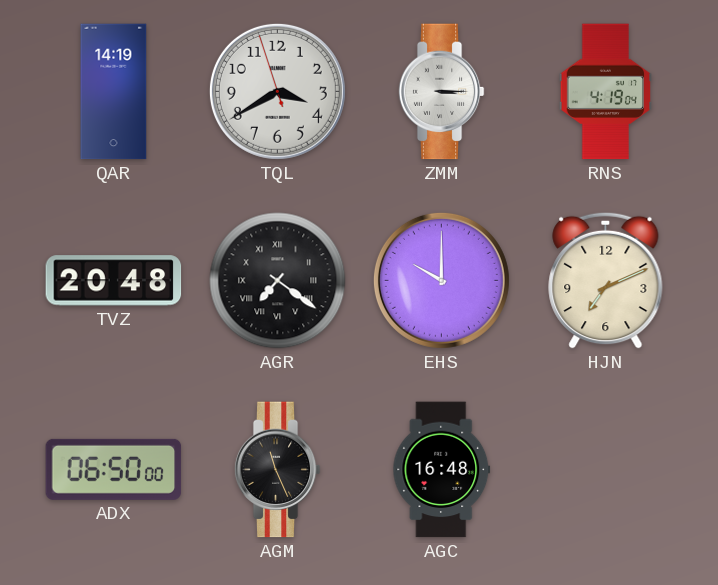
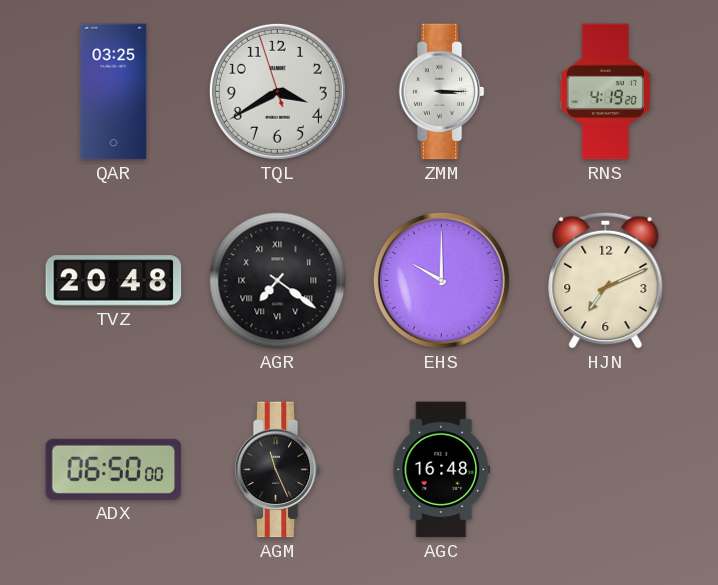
QAR: 14:19 -> 03:25
RNS: 4:19:04 -> 4:19:20
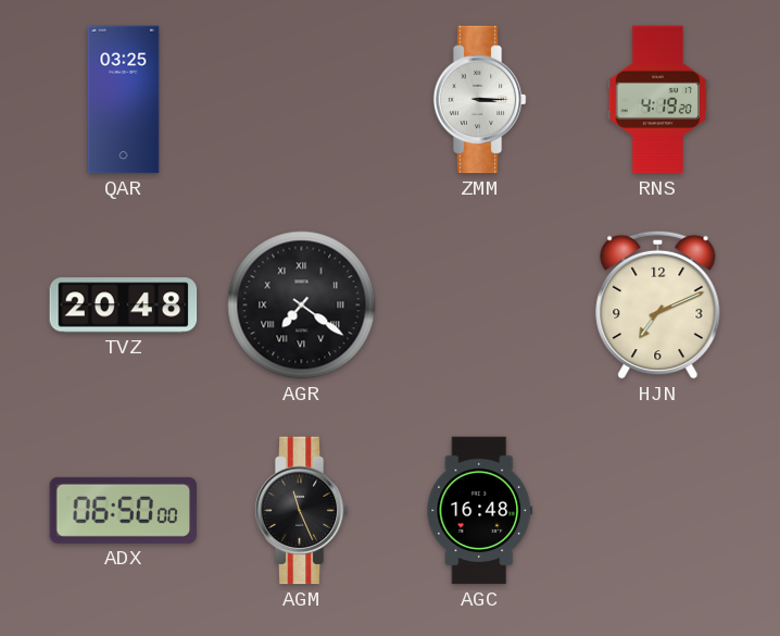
TQL: 3:39 -> none
EHS: 10:00 -> none
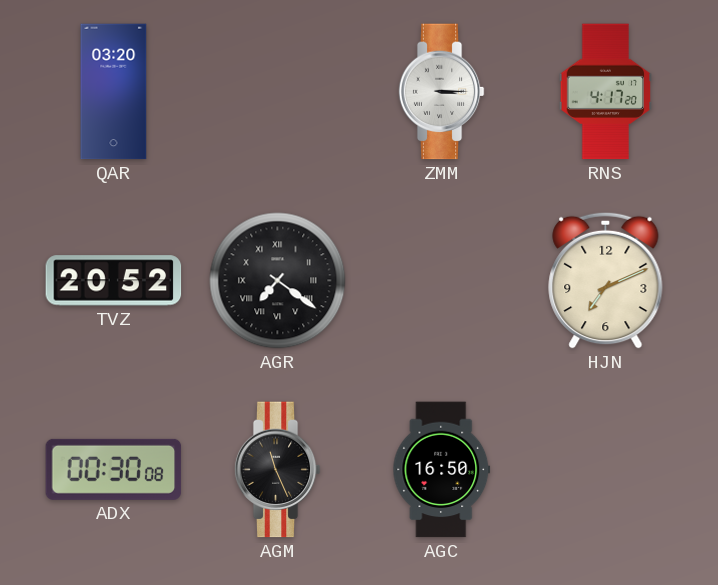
QAR: 03:25 -> 03:20
RNS: 4:19 -> 4:17
TVZ: 20:48 -> 20:52
ADX: 06:50 -> 00:30
AGC: 16:48 -> 16:50
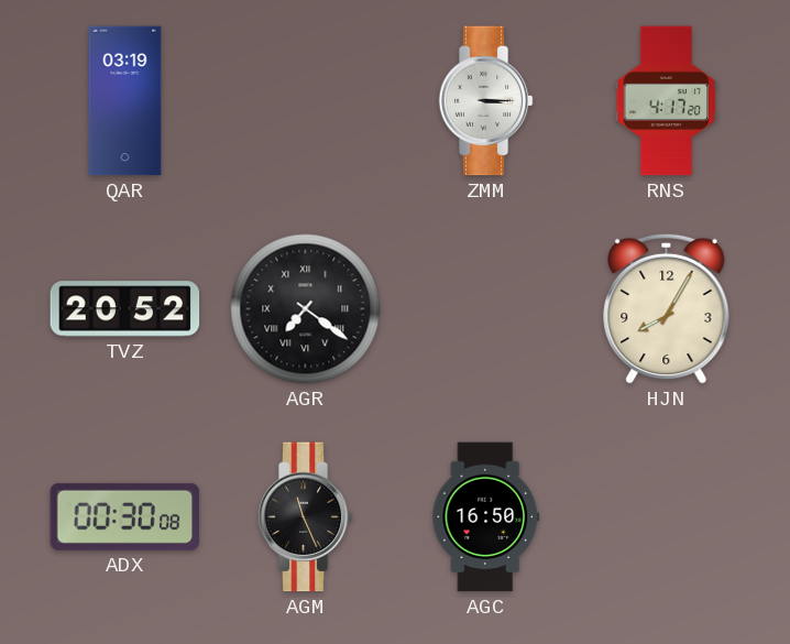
QAR: 03:20 -> 03:19
HJN: 7:11 -> 8:05
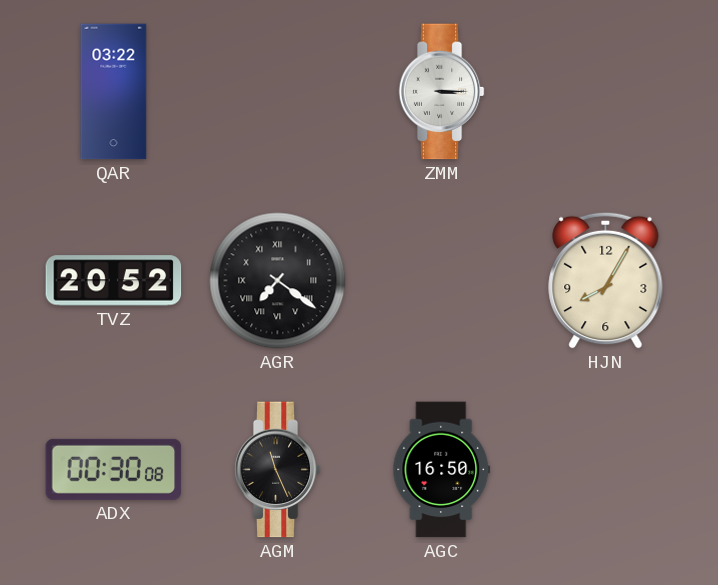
QAR: 03:19 -> 03:22
RNS: 4:17 -> none
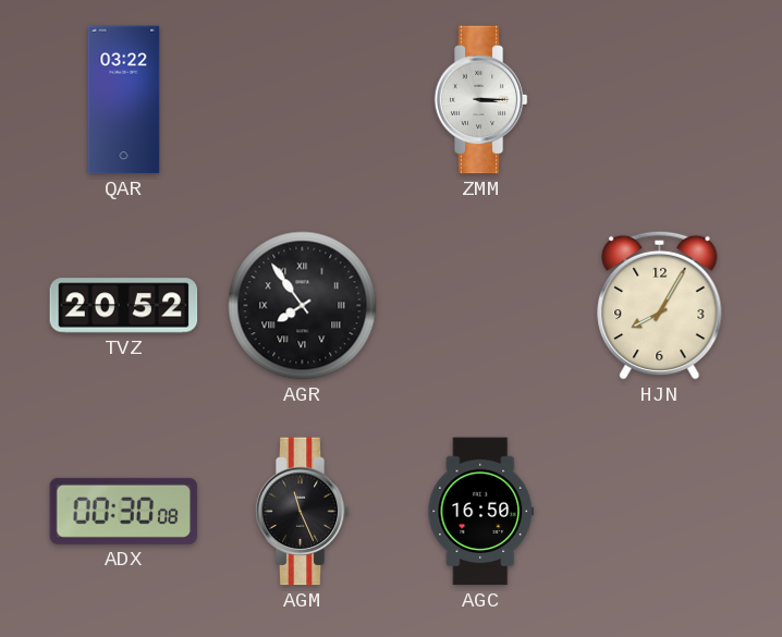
AGR: 7:21 -> 7:54
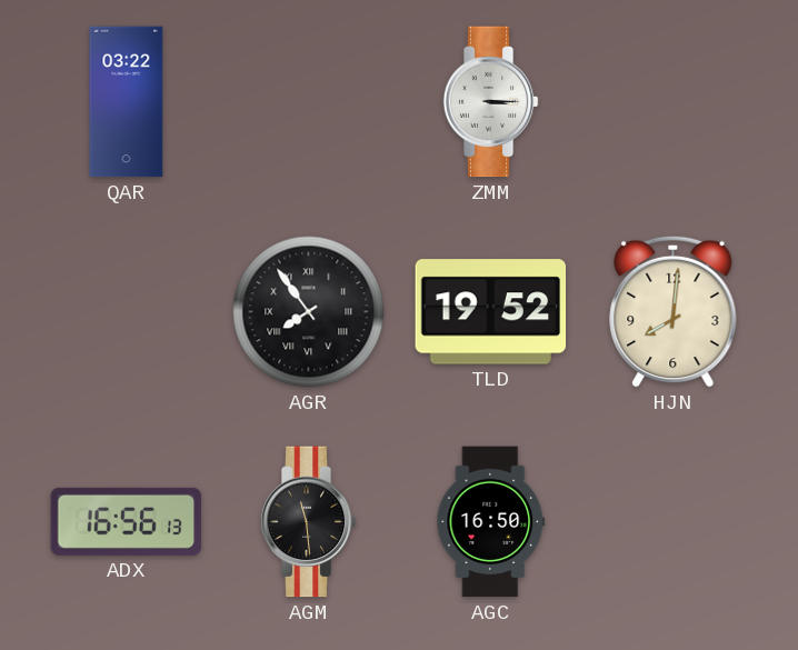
TVZ: 20:52 -> none
TLD: none -> 19:52
HJN: 8:05 -> 8:01
ADX: 00:30 -> 16:56
AGM: 11:26 -> 11:29
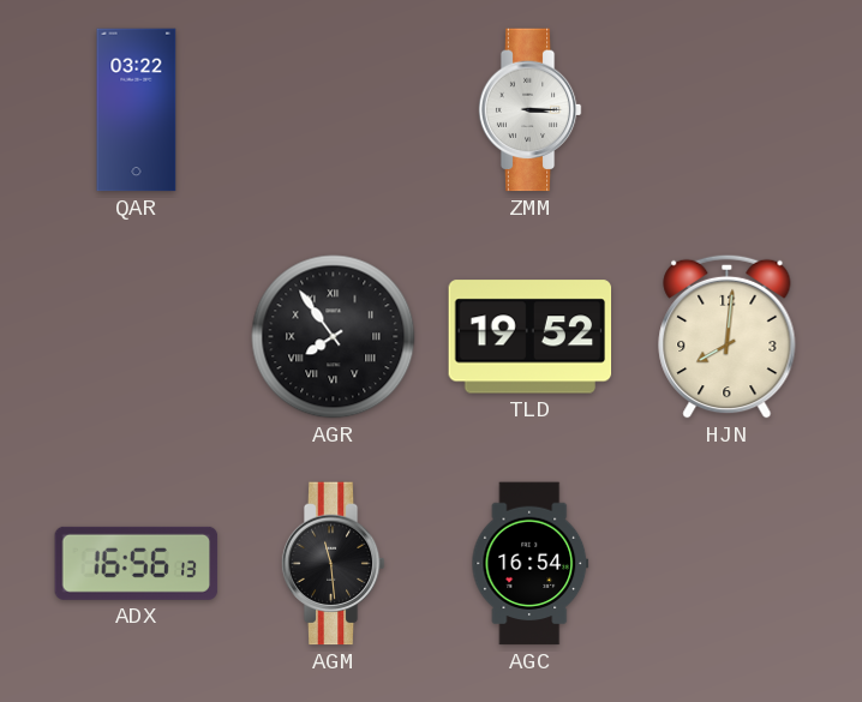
AGC: 16:50 -> 16:54
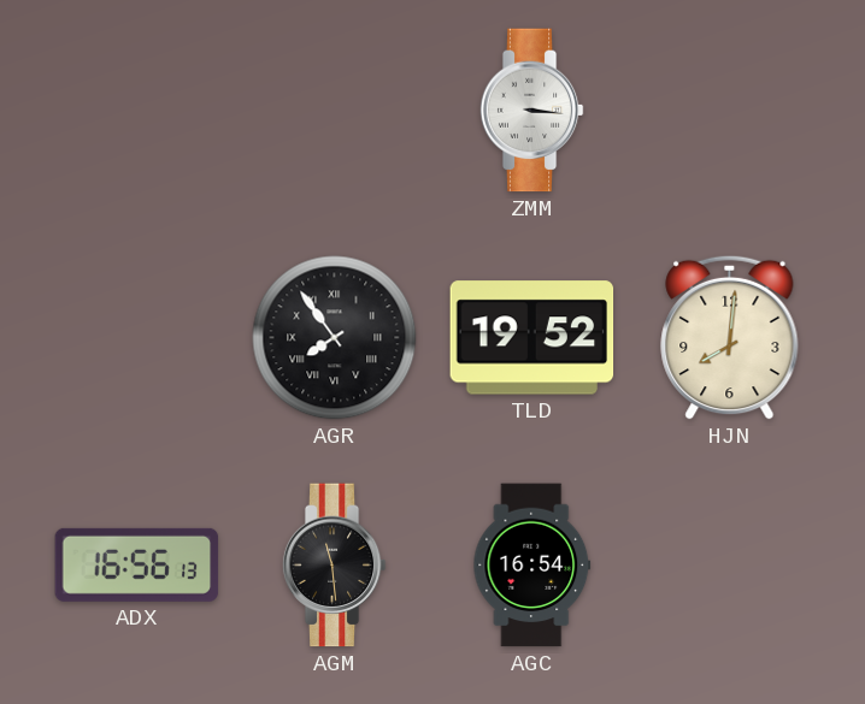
QAR: 03:22 -> none
ZMM: 3:15 -> 3:16
